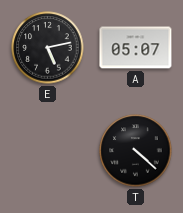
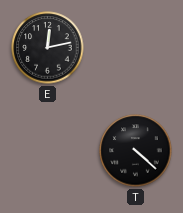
E: 5:13 -> 12:13
A: 05:07 -> none
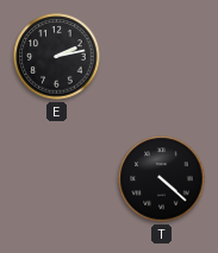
E: 12:13 -> 2:13
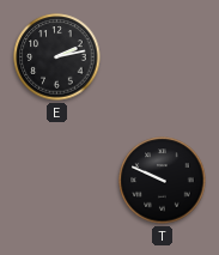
T: 4:22 -> 9:49
